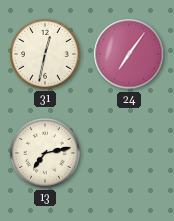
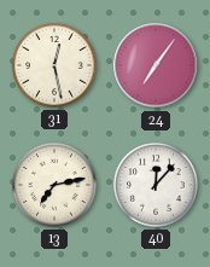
31: 12:32 -> 12:28
40: none -> 12:07
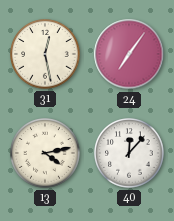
13: 7:13 -> 4:13
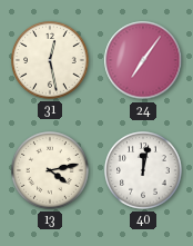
40: 12:07 -> 12:02
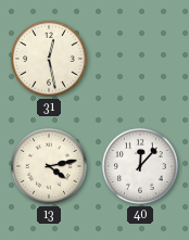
24: 7:06 -> none
40: 12:02 -> 12:07
